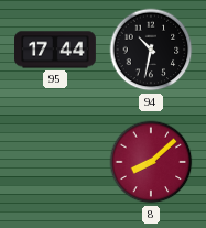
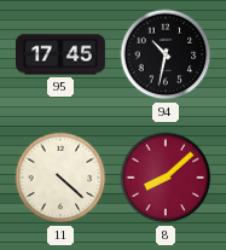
95: 17:44 -> 17:45
11: none -> 4:22
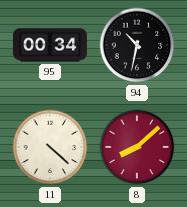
95: 17:45 -> 00:34
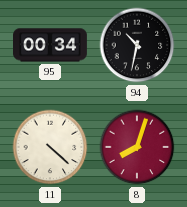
8: 8:08 -> 8:03
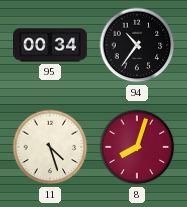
94: 10:32 -> 10:36
11: 4:22 -> 4:27
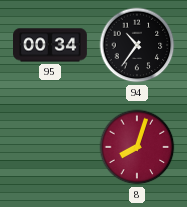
11: 4:27 -> none
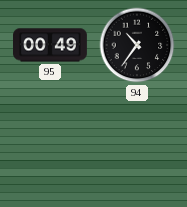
95: 00:34 -> 00:49
8: 8:03 -> none
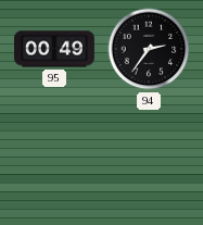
94: 10:36 -> 2:36
